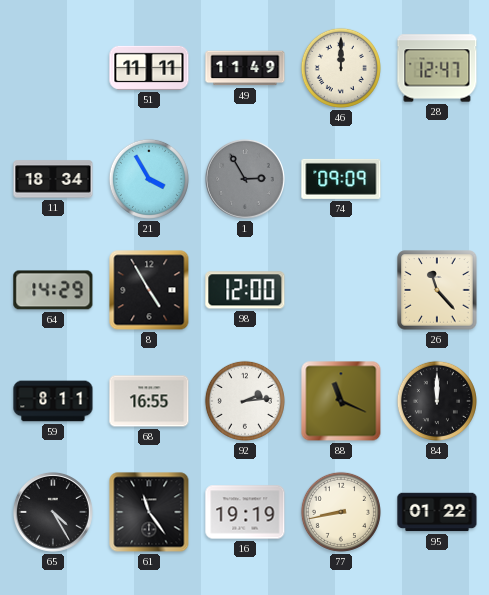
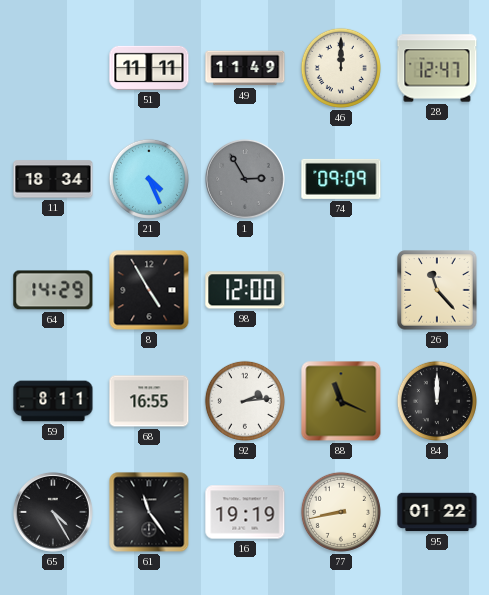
21: 3:55 -> 4:26
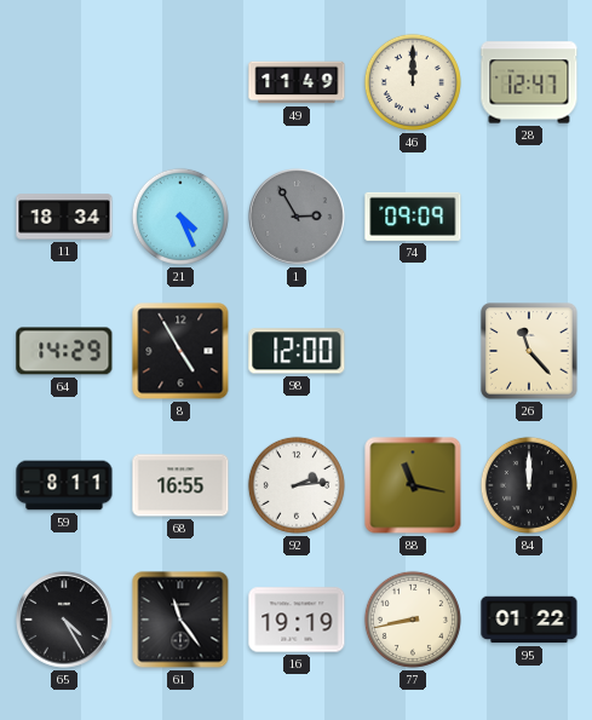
51: 11:11 -> none
88: 11:19 -> 11:17
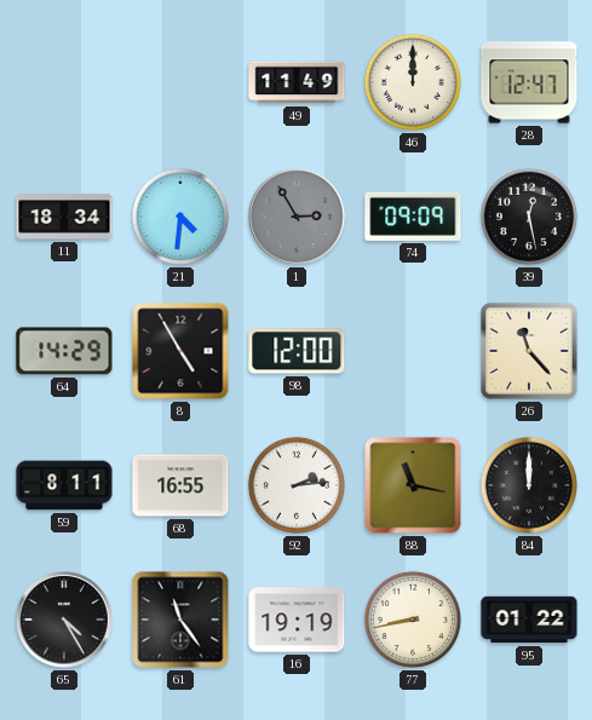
21: 4:26 -> 4:31
39: none -> 12:28
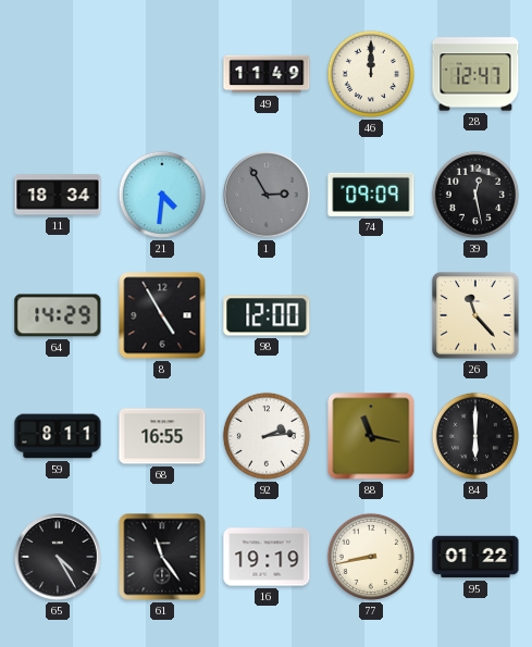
84: 12:00 -> 6:00
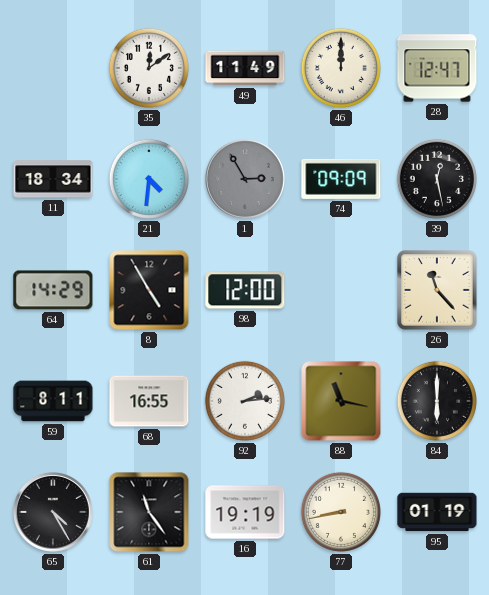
35: none -> 12:09
95: 01:22 -> 01:19
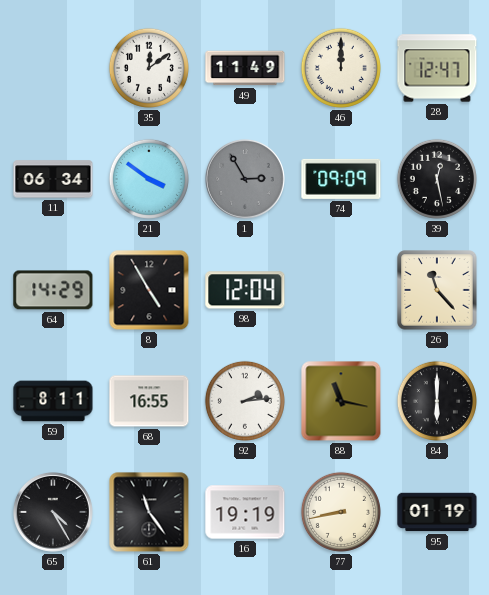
11: 18:34 -> 06:34
21: 4:31 -> 3:51
98: 12:00 -> 12:04
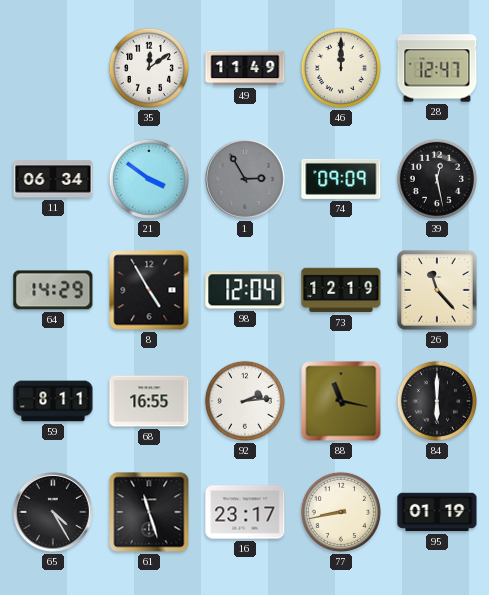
73: none -> 12:19
61: 11:24 -> 11:27
16: 19:19 -> 23:17
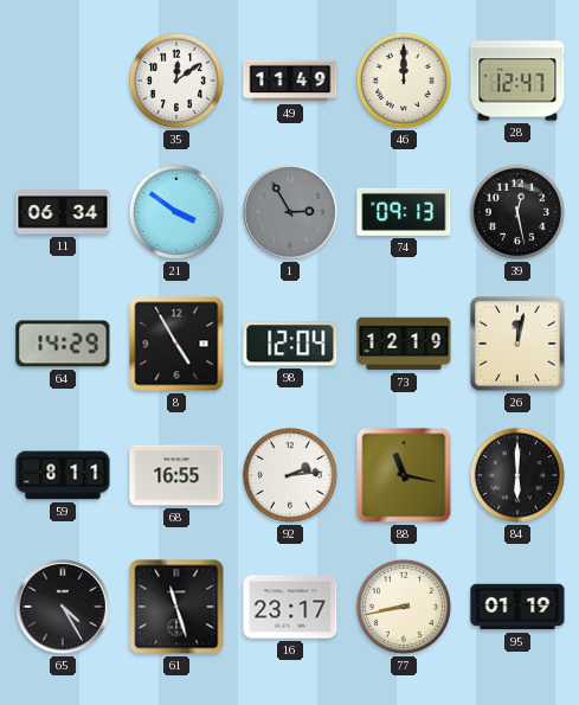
74: 09:09 -> 09:13
26: 11:23 -> 12:02
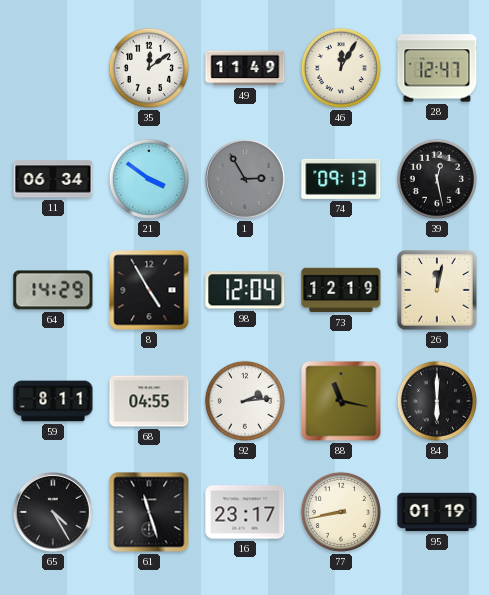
46: 12:00 -> 12:05
68: 16:55 -> 04:55
